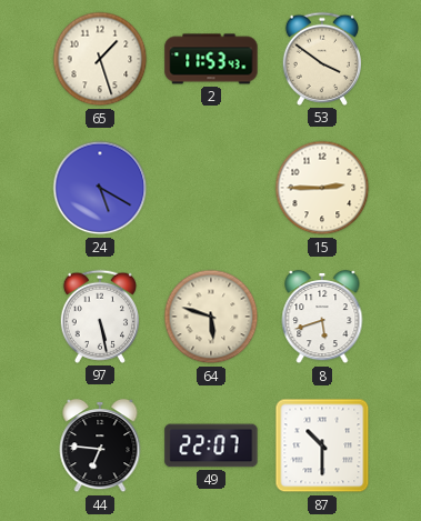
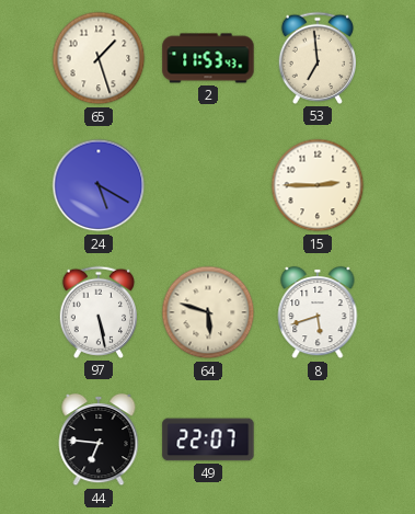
53: 3:51 -> 6:59
87: 10:30 -> none
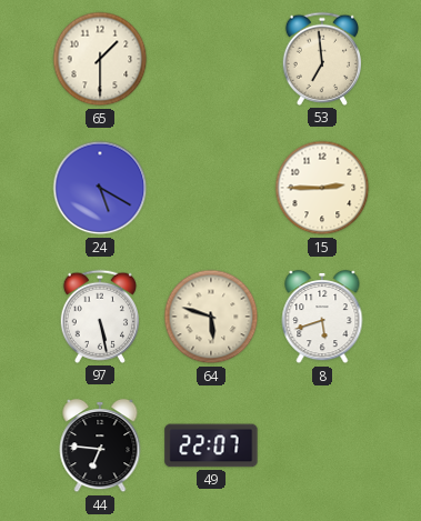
65: 1:27 -> 1:30
2: 11:53 -> none
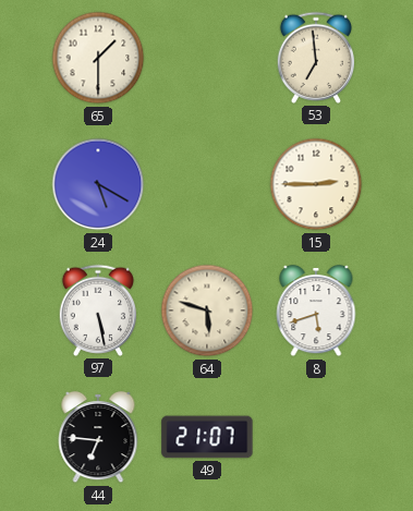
49: 22:07 -> 21:07
